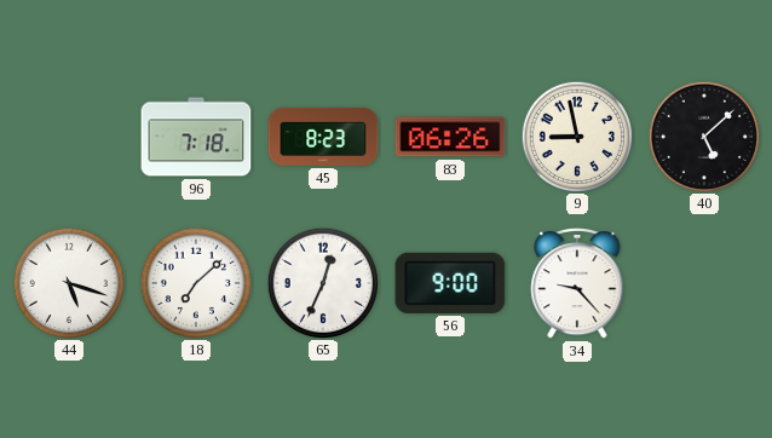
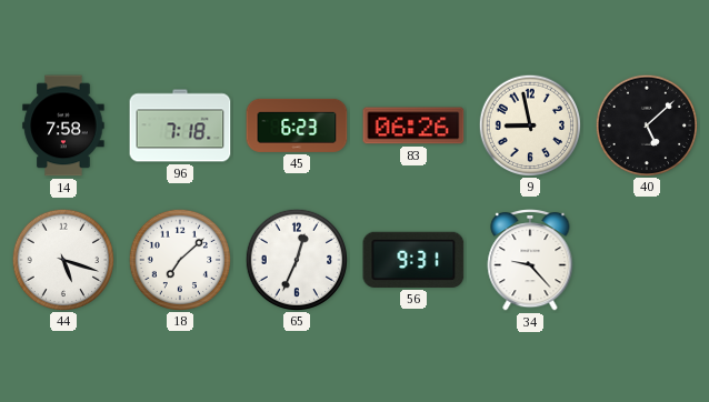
14: none -> 7:58
45: 8:23 -> 6:23
56: 9:00 -> 9:31
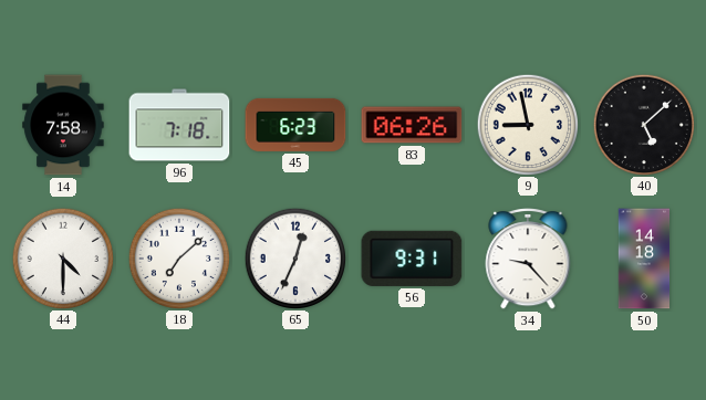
44: 5:18 -> 4:30
50: none -> 14:18
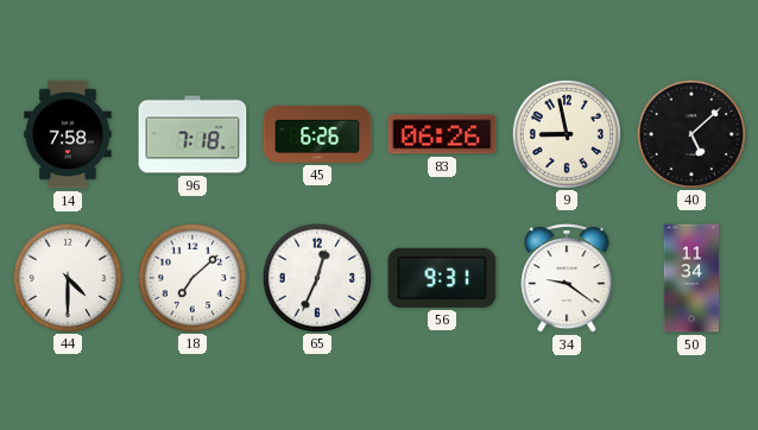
45: 6:23 -> 6:26
34: 9:23 -> 9:21
50: 14:18 -> 11:34
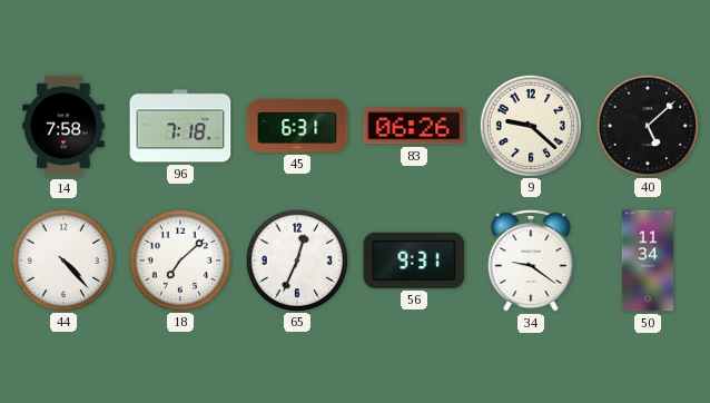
45: 6:26 -> 6:31
9: 8:58 -> 9:22
44: 4:30 -> 4:23
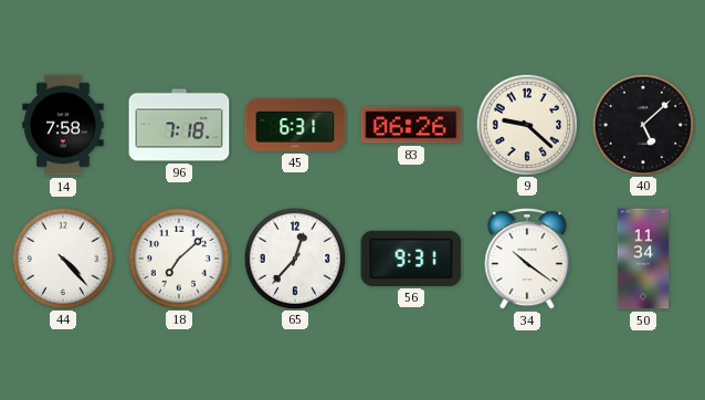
65: 12:34 -> 12:37
34: 9:21 -> 10:21
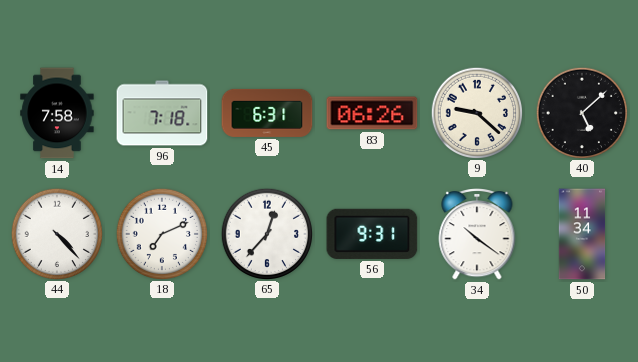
18: 7:08 -> 7:11
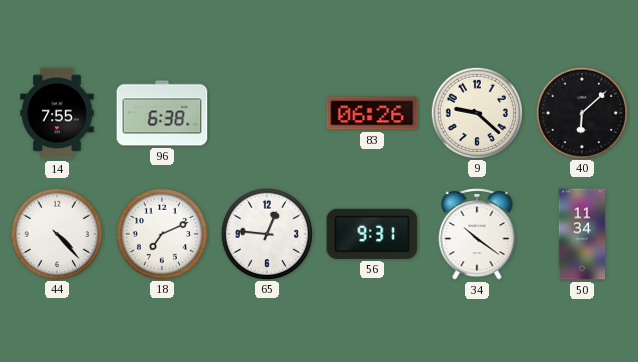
14: 7:58 -> 7:55
96: 7:18 -> 6:38
45: 6:31 -> none
40: 5:08 -> 6:08
65: 12:37 -> 12:46
